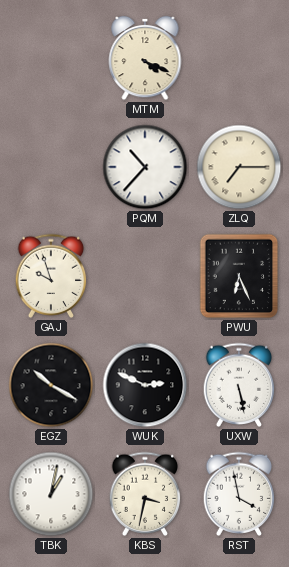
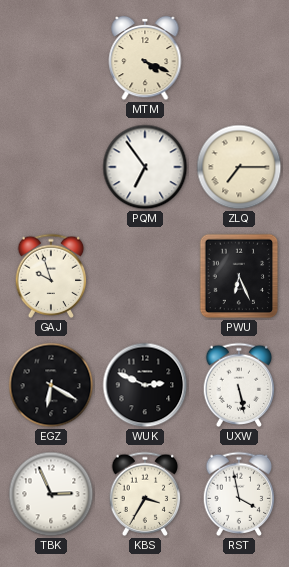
PQM: 10:37 -> 6:54
EGZ: 10:20 -> 6:20
TBK: 1:02 -> 2:56
KBS: 3:32 -> 3:35
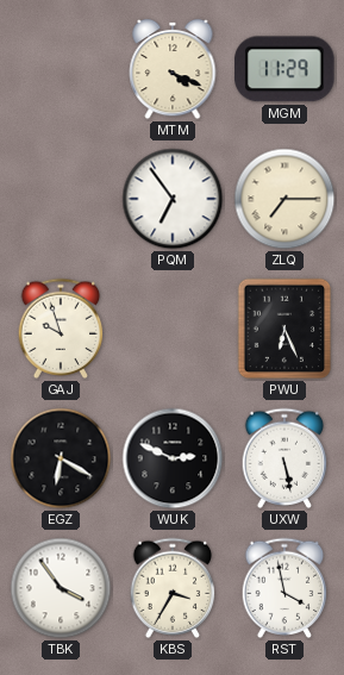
MGM: none -> 11:29
TBK: 2:56 -> 3:54
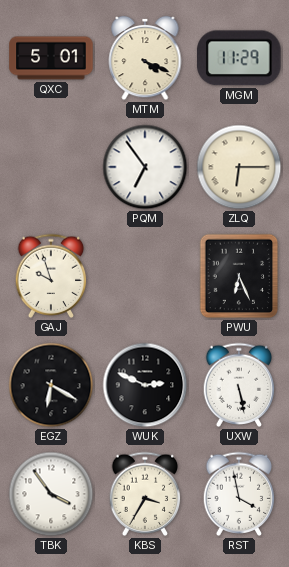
QXC: none -> 5:01
ZLQ: 7:15 -> 6:15
